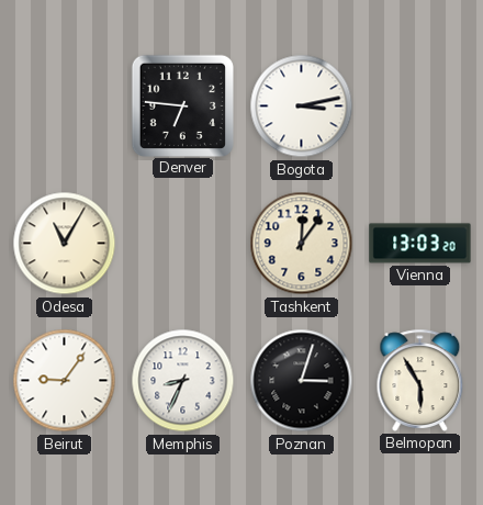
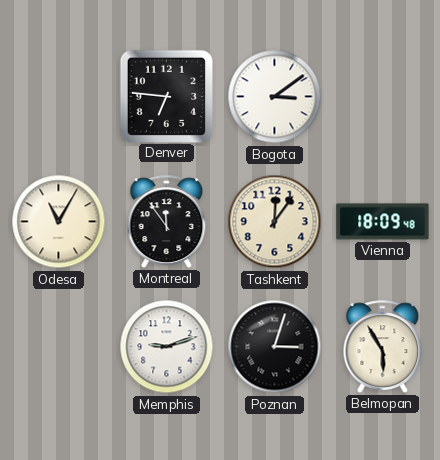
Bogota: 3:13 -> 3:09
Montreal: none -> 11:54
Vienna: 13:03 -> 18:09
Beirut: 9:06 -> none
Memphis: 8:34 -> 9:12
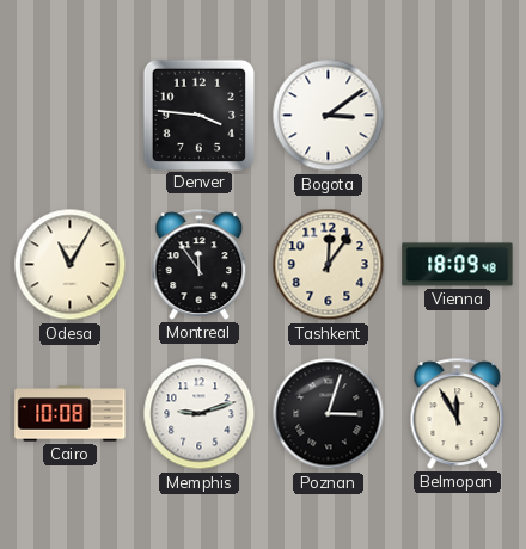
Denver: 6:46 -> 3:46
Cairo: none -> 10:08
Belmopan: 5:55 -> 11:55
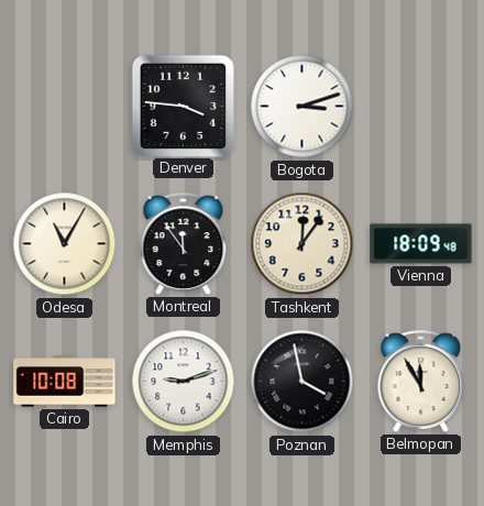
Bogota: 3:09 -> 3:12
Poznan: 3:03 -> 3:58
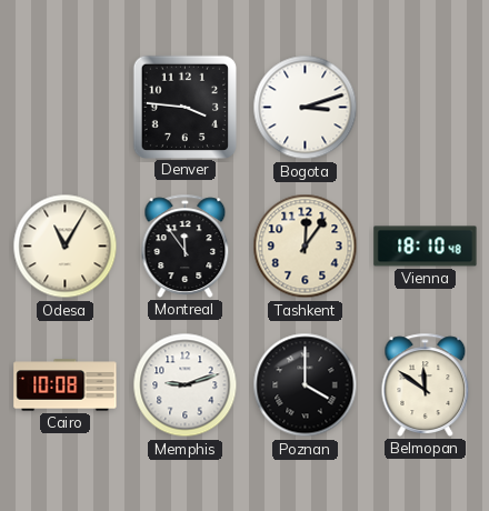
Vienna: 18:09 -> 18:10
Poznan: 3:58 -> 4:00
Belmopan: 11:55 -> 11:51
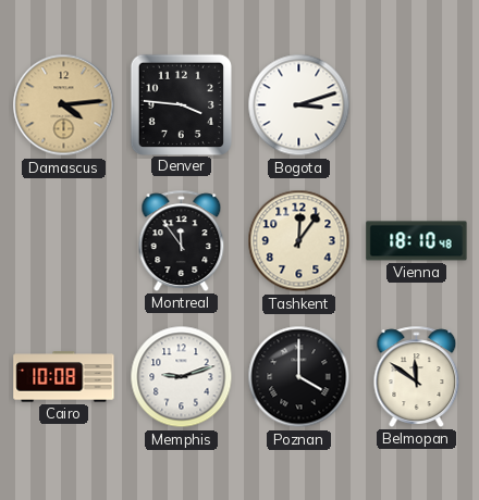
Damascus: none -> 4:14
Odesa: 11:05 -> none
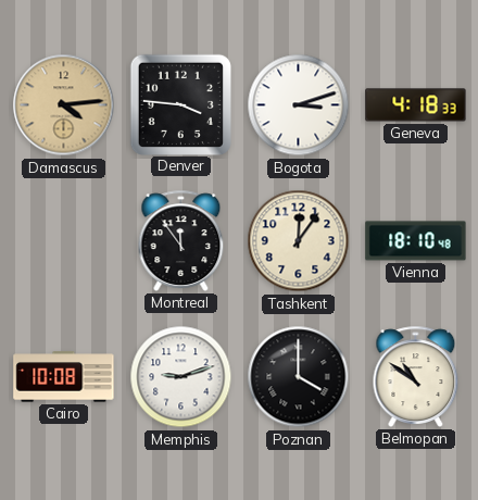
Geneva: none -> 4:18
Belmopan: 11:51 -> 10:51
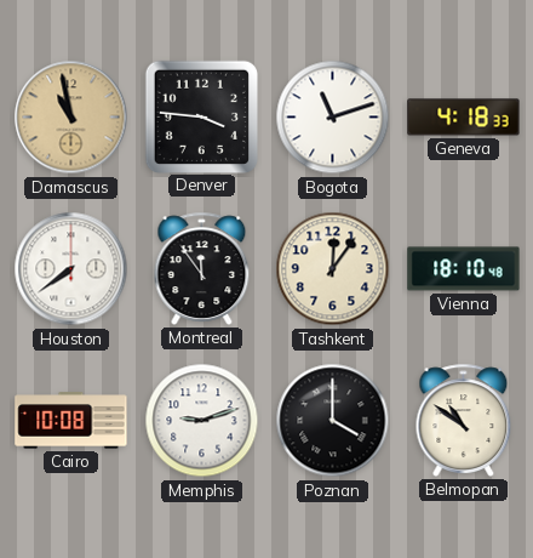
Damascus: 4:14 -> 10:58
Bogota: 3:12 -> 11:12
Houston: none -> 7:39
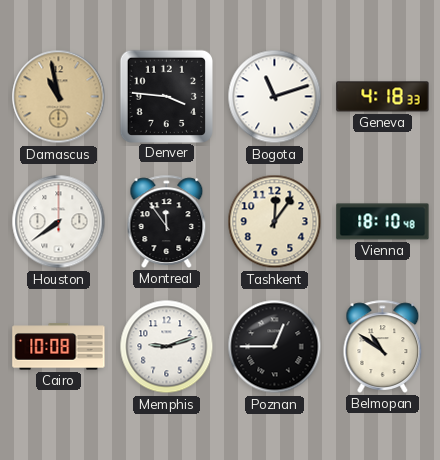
Poznan: 4:00 -> 12:45
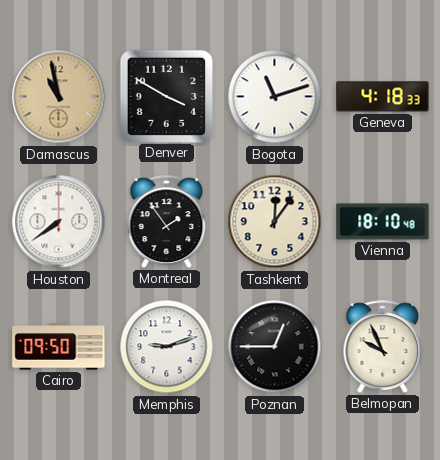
Denver: 3:46 -> 3:50
Montreal: 11:54 -> 1:54
Cairo: 10:08 -> 09:50
Belmopan: 10:51 -> 9:56
